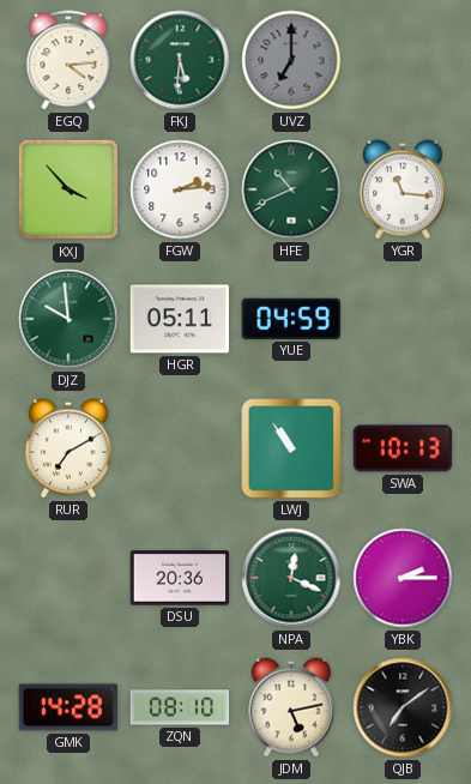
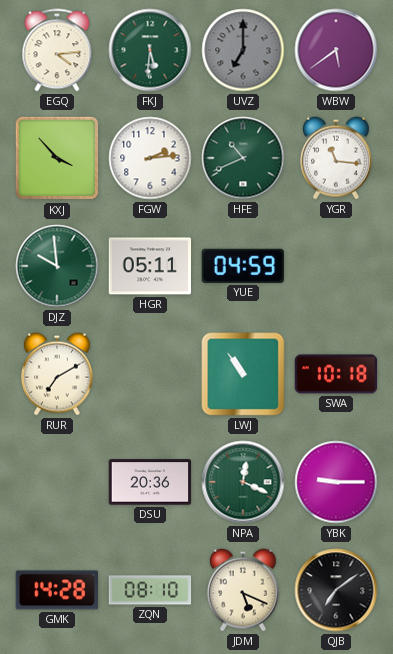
WBW: none -> 5:39
SWA: 10:13 -> 10:18
YBK: 2:15 -> 9:15
JDM: 5:13 -> 5:19
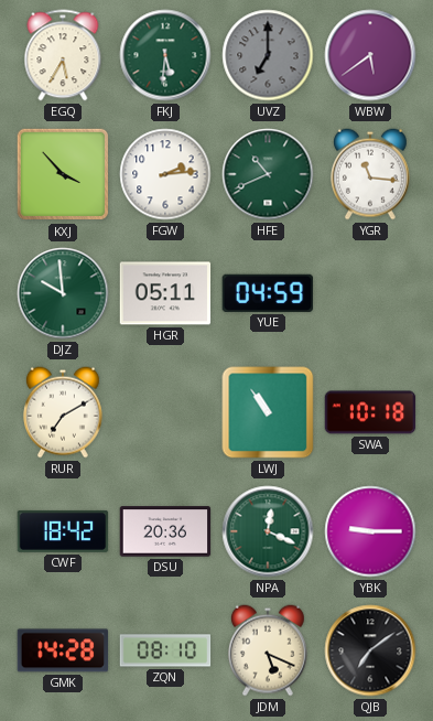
EGQ: 4:14 -> 5:35
CWF: none -> 18:42
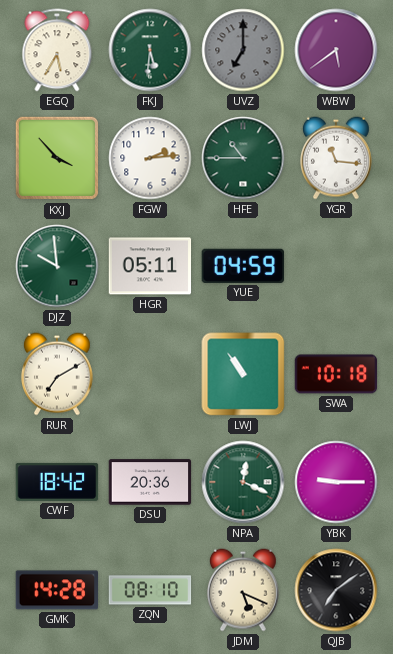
HFE: 10:41 -> 10:45
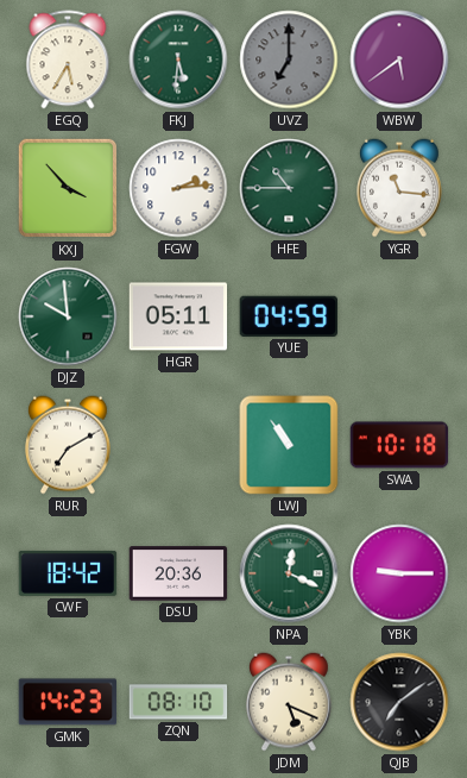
GMK: 14:28 -> 14:23
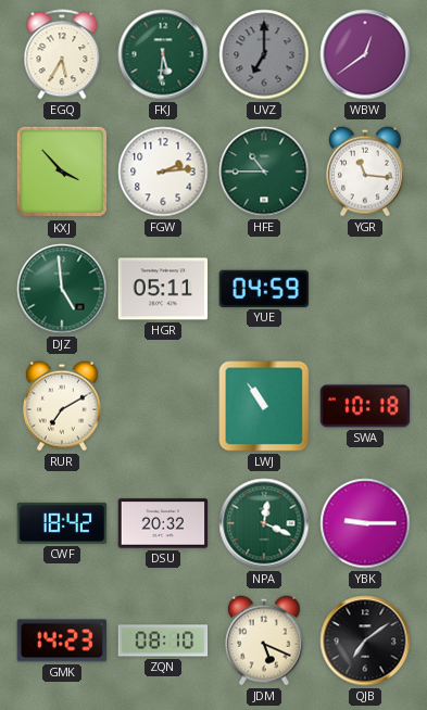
WBW: 5:39 -> 12:39
DJZ: 9:59 -> 4:59
DSU: 20:36 -> 20:32
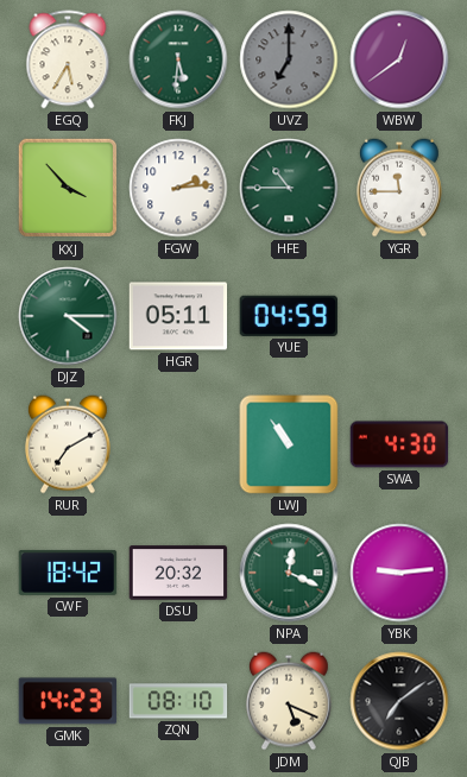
YGR: 11:16 -> 11:45
DJZ: 4:59 -> 4:15
SWA: 10:18 -> 4:30
YBK: 9:15 -> 9:14
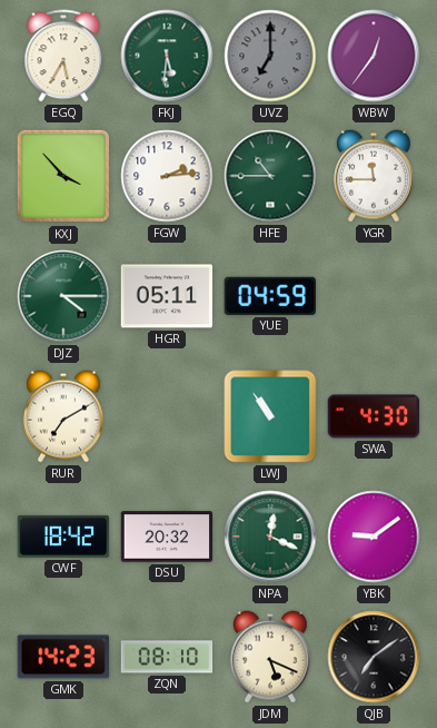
WBW: 12:39 -> 12:36
YBK: 9:14 -> 9:09
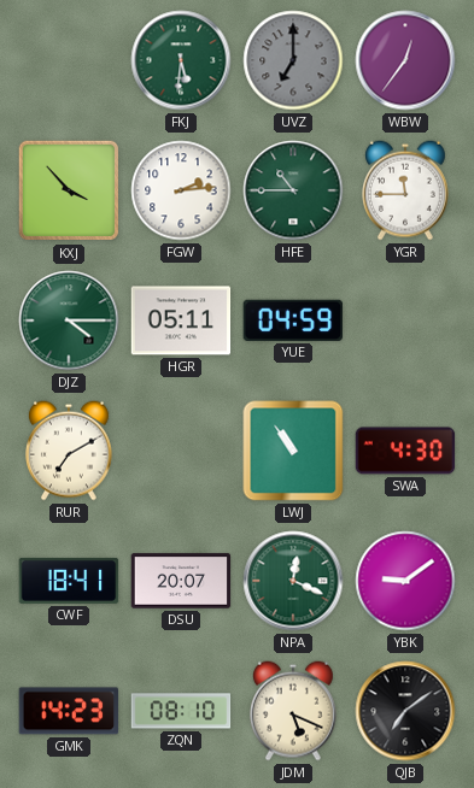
EGQ: 5:35 -> none
CWF: 18:42 -> 18:41
DSU: 20:32 -> 20:07
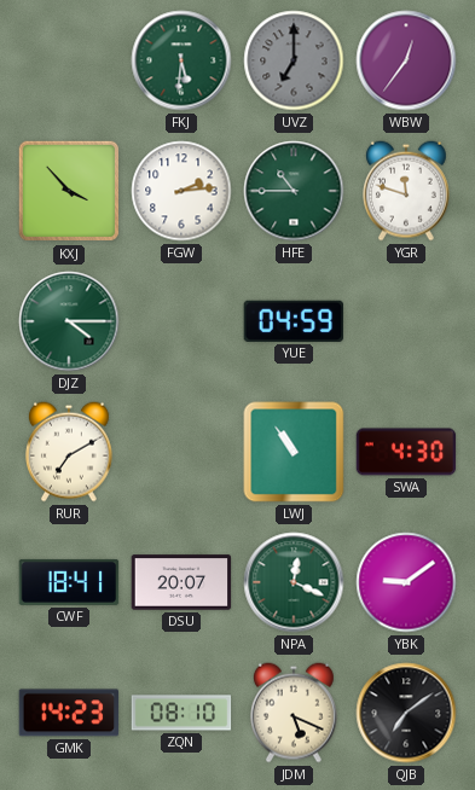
YGR: 11:45 -> 11:48
HGR: 05:11 -> none
